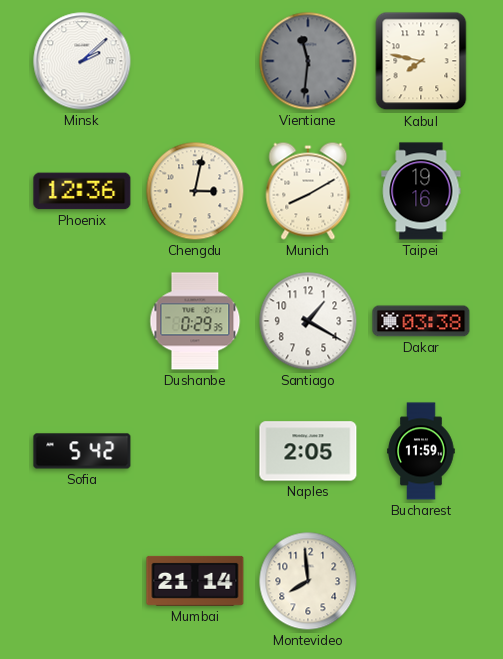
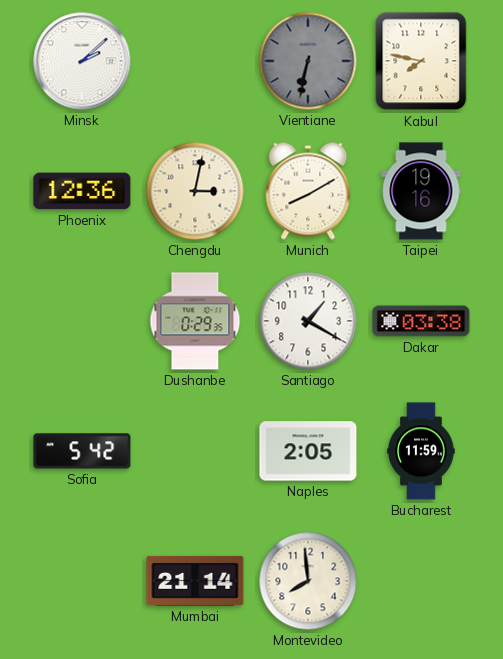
Vientiane: 11:31 -> 6:32
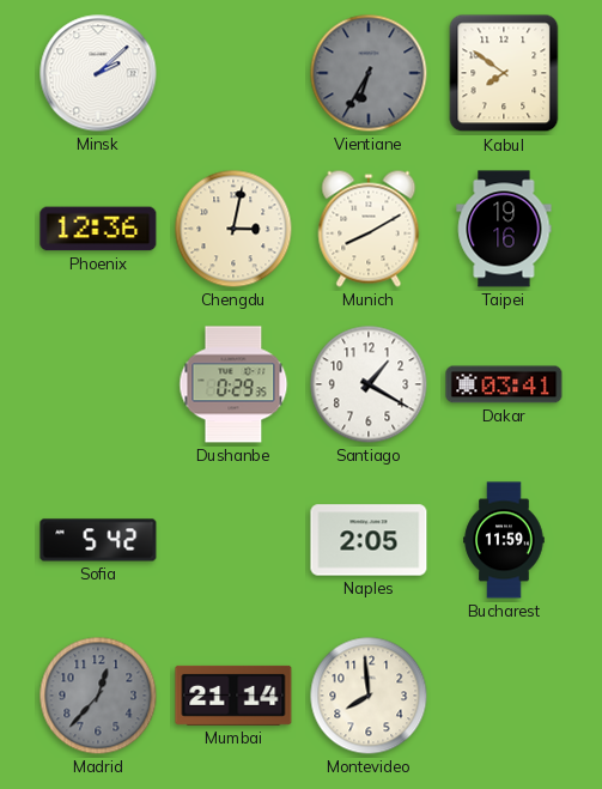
Vientiane: 6:32 -> 6:35
Kabul: 7:47 -> 7:51
Dakar: 03:38 -> 03:41
Madrid: none -> 12:37
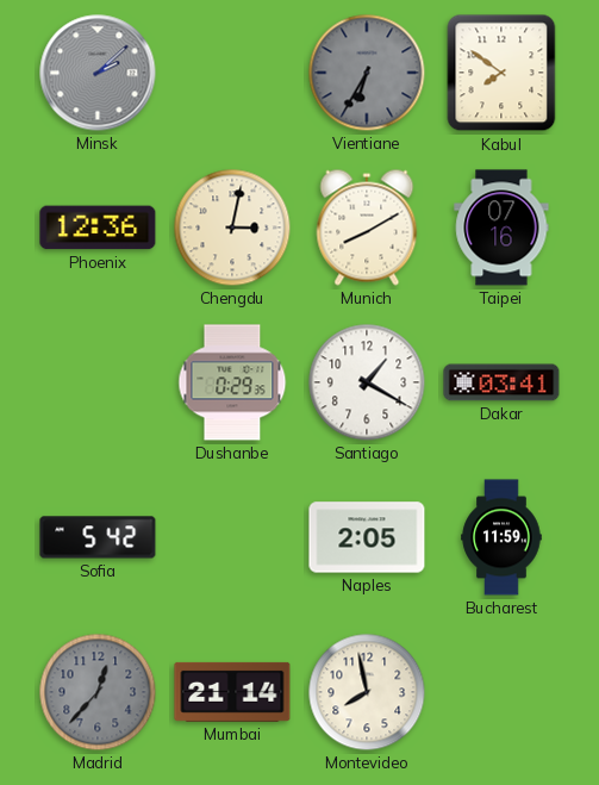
Minsk dial: white -> grey
Taipei: 19:16 -> 07:16
Montevideo: 7:59 -> 7:58
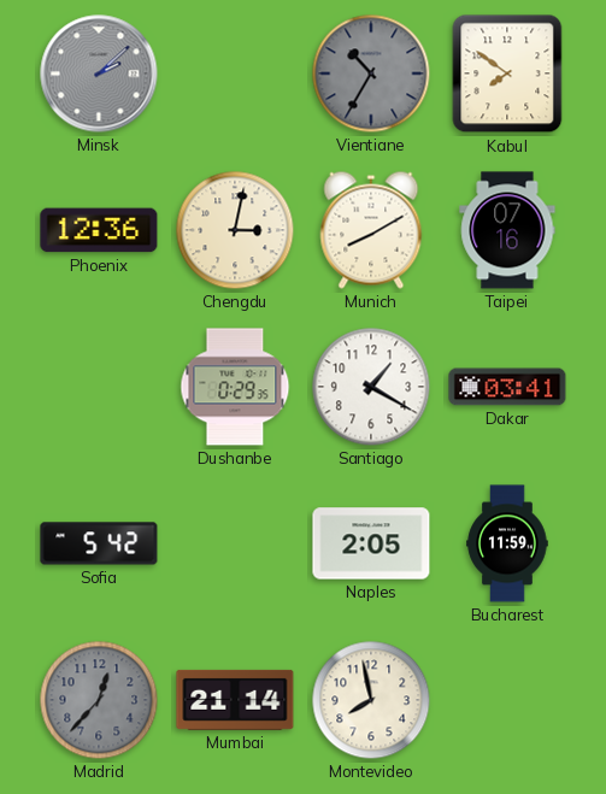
Vientiane: 6:35 -> 10:35
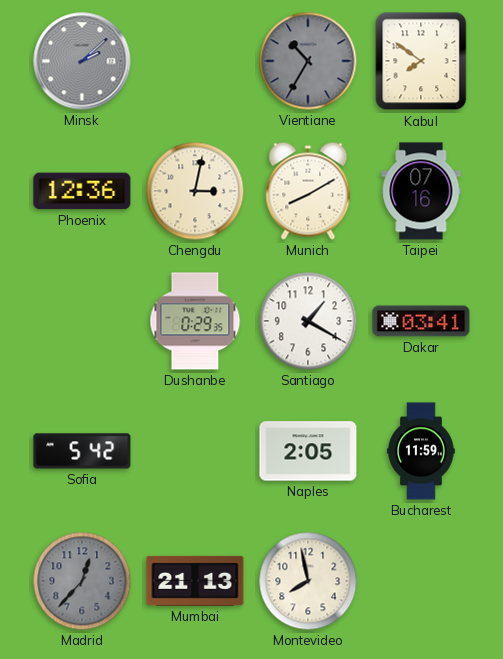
Mumbai: 21:14 -> 21:13
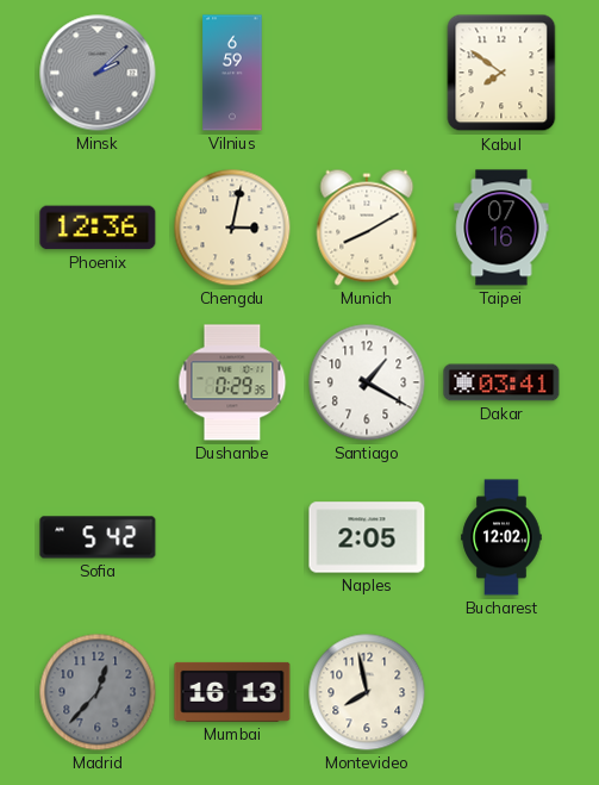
Vilnius: none -> 6:59
Vientiane: 10:35 -> none
Bucharest: 11:59 -> 12:02
Mumbai: 21:13 -> 16:13
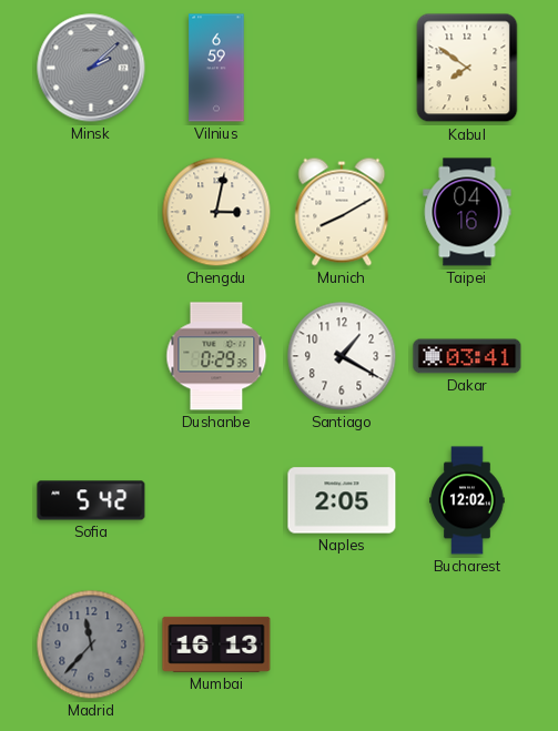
Phoenix: 12:36 -> none
Taipei: 07:16 -> 04:16
Madrid: 12:37 -> 11:37
Montevideo: 7:58 -> none
